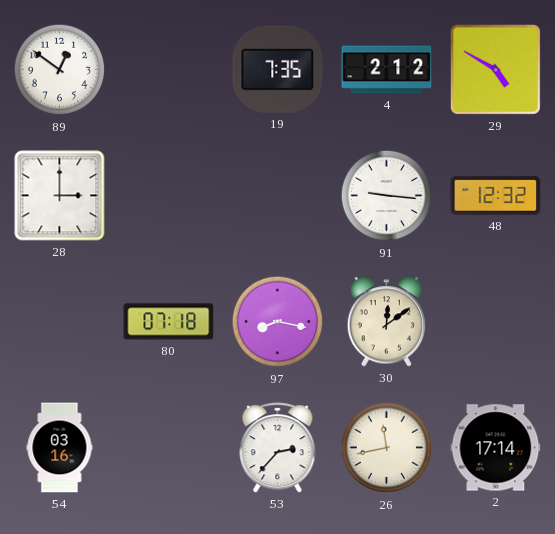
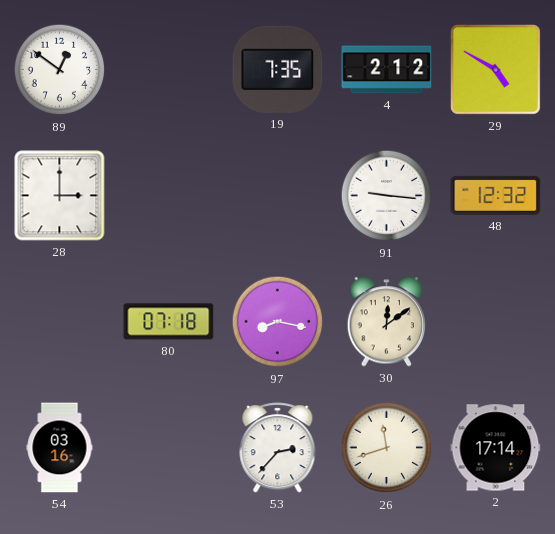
26: 11:43 -> 11:42
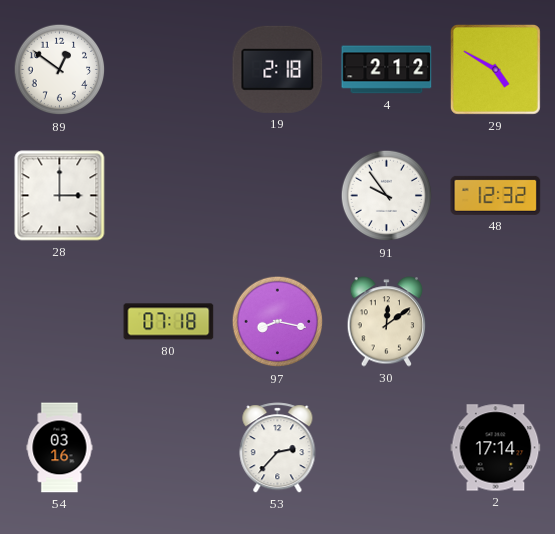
19: 7:35 -> 2:18
91: 9:16 -> 9:54
26: 11:42 -> none
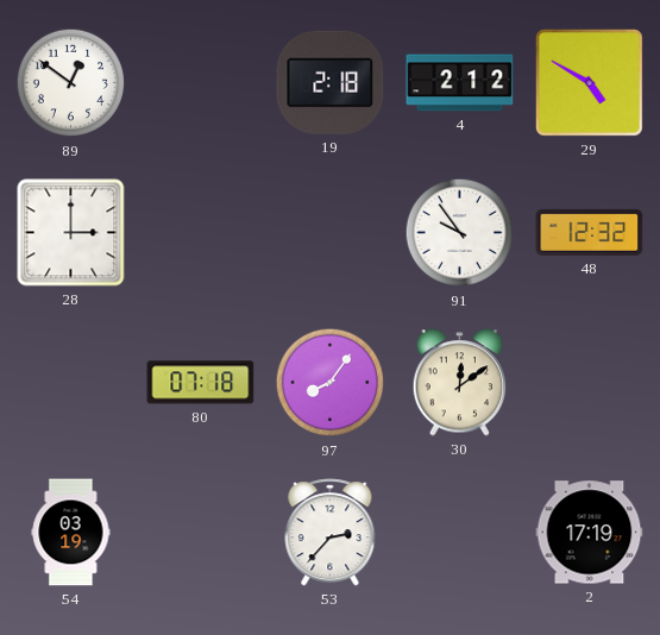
97: 8:17 -> 8:06
54: 03:16 -> 03:19
2: 17:14 -> 17:19
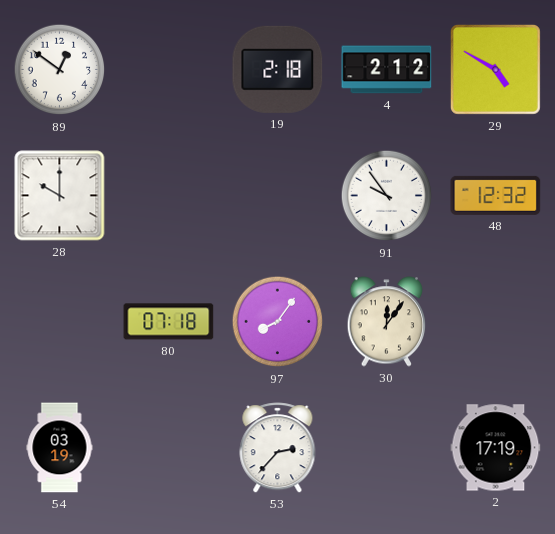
28: 3:00 -> 10:00
30: 12:09 -> 12:06
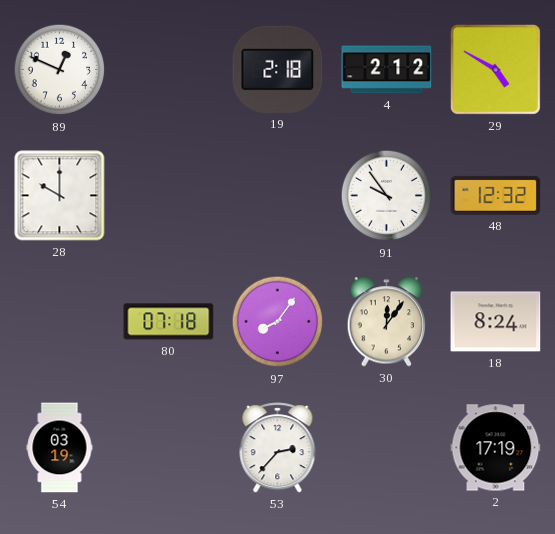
89: 12:51 -> 12:49
18: none -> 8:24
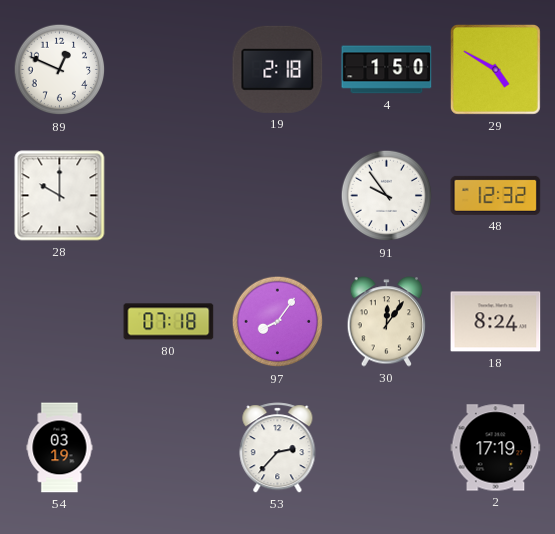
4: 2:12 -> 1:50
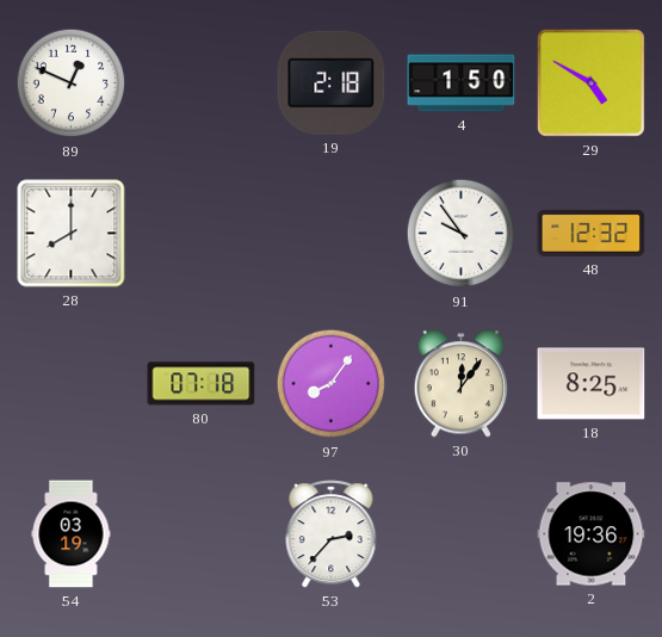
28: 10:00 -> 8:00
18: 8:24 -> 8:25
2: 17:19 -> 19:36
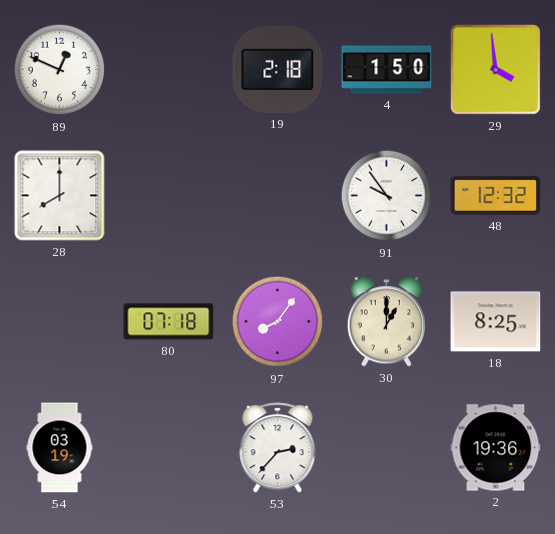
29: 4:50 -> 3:59
30: 12:06 -> 1:00
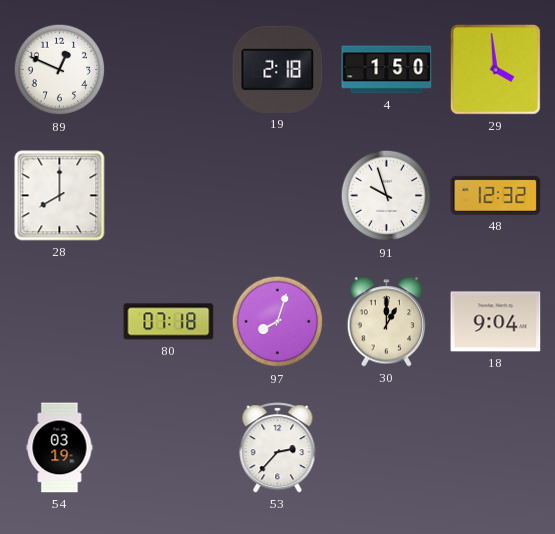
91: 9:54 -> 9:57
97: 8:06 -> 8:03
18: 8:25 -> 9:04
2: 19:36 -> none
